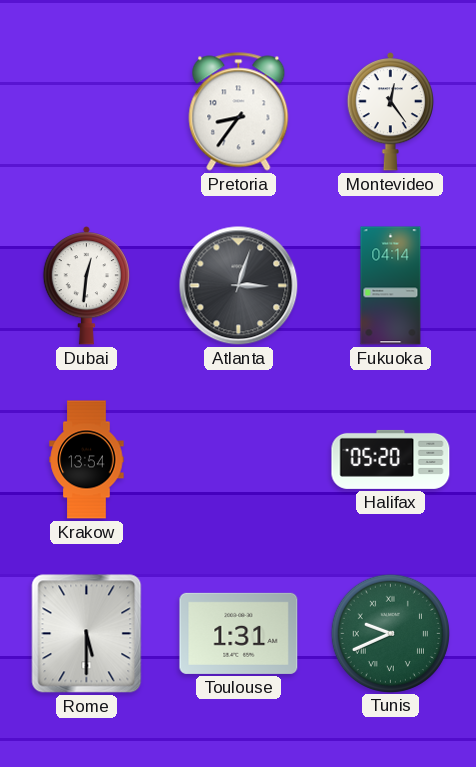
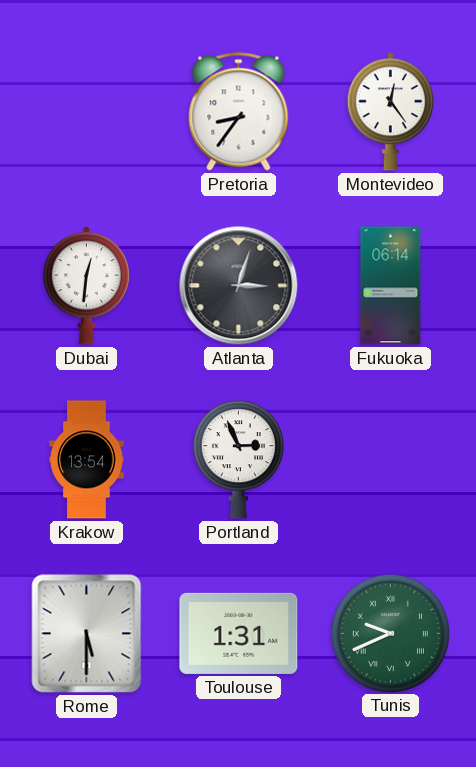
Fukuoka: 04:14 -> 06:14
Portland: none -> 2:56
Halifax: 05:20 -> none
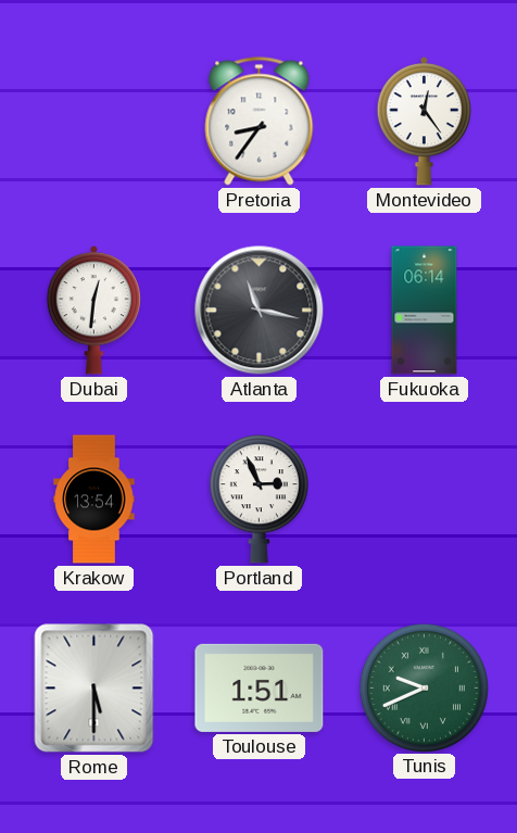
Atlanta: 3:03 -> 11:17
Toulouse: 1:31 -> 1:51
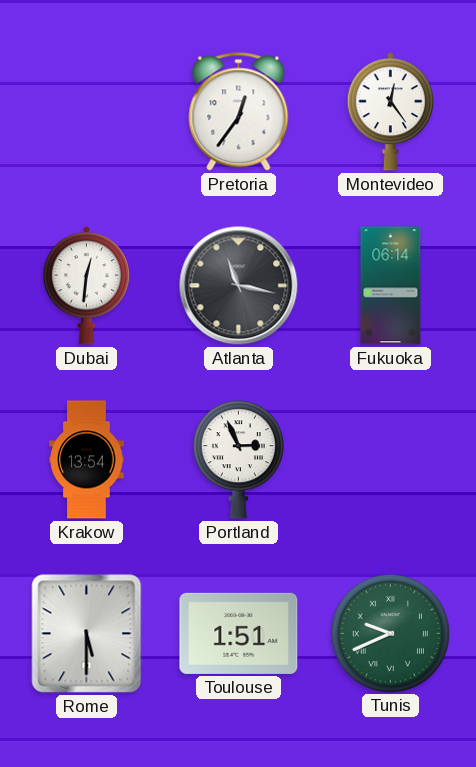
Pretoria: 8:36 -> 12:36
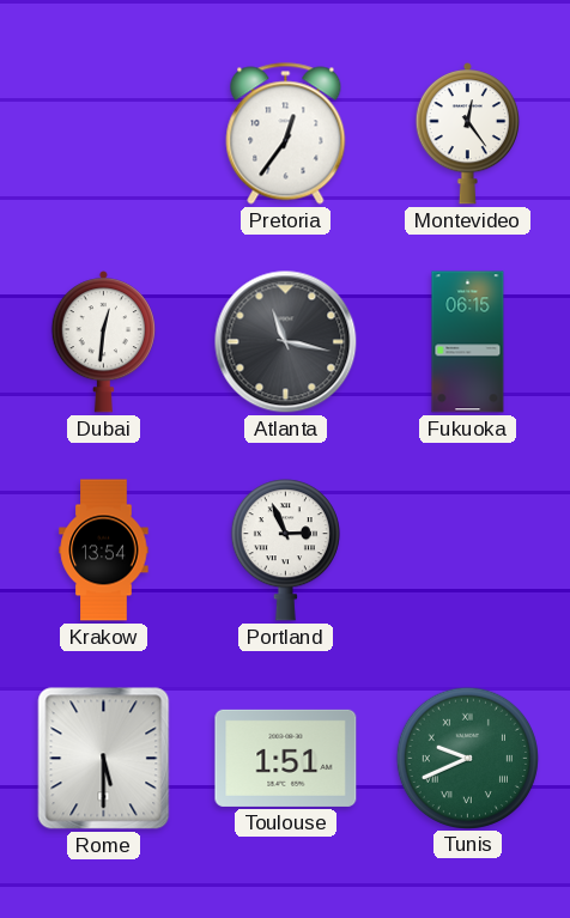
Fukuoka: 06:14 -> 06:15
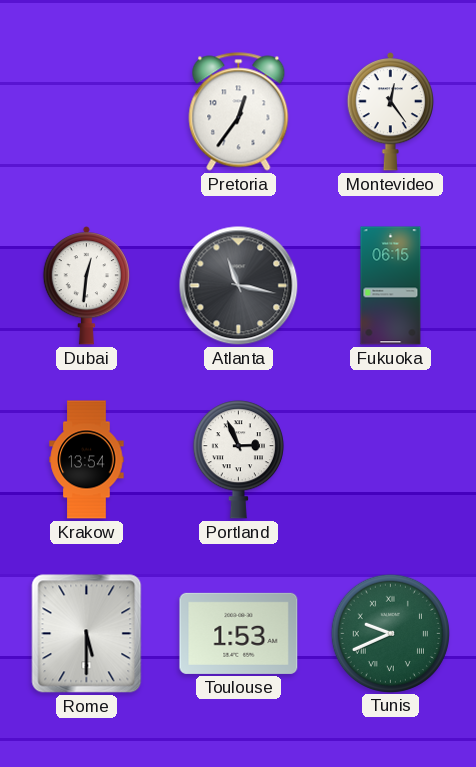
Toulouse: 1:51 -> 1:53
